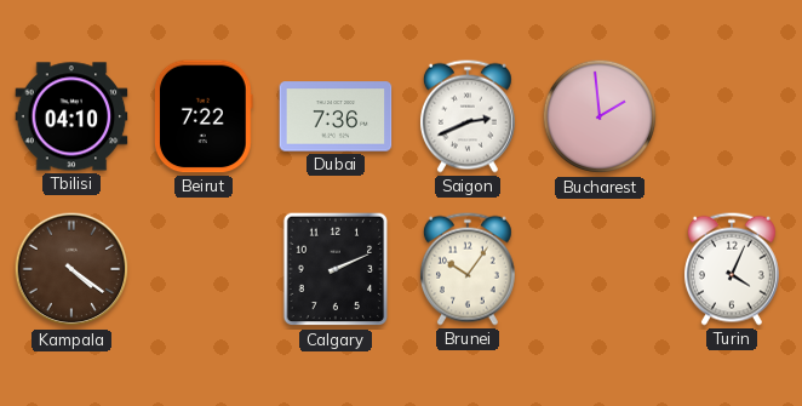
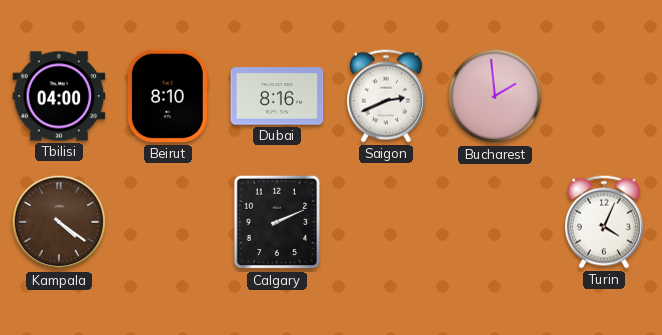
Tbilisi: 04:10 -> 04:00
Beirut: 7:22 -> 8:10
Dubai: 7:36 -> 8:16
Brunei: 10:06 -> none
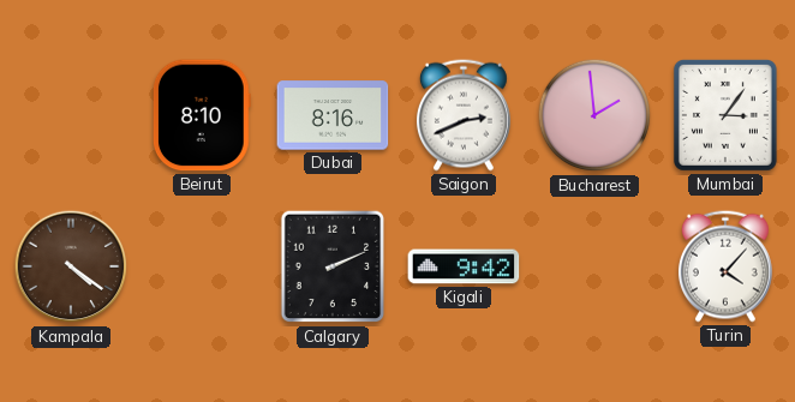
Tbilisi: 04:00 -> none
Mumbai: none -> 3:06
Kigali: none -> 9:42
Turin: 4:04 -> 4:07
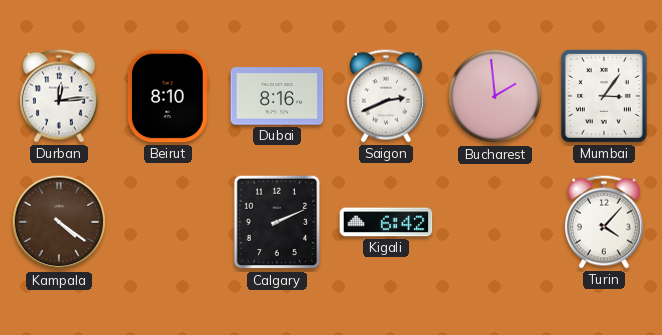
Durban: none -> 12:14
Kigali: 9:42 -> 6:42
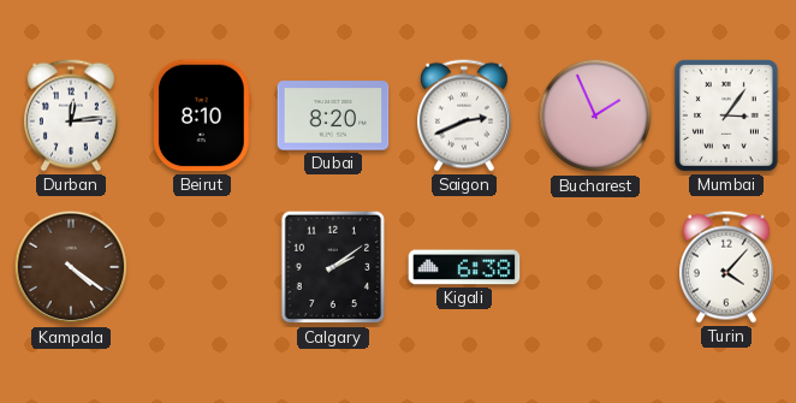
Dubai: 8:16 -> 8:20
Bucharest: 1:59 -> 1:56
Calgary: 2:11 -> 2:09
Kigali: 6:42 -> 6:38
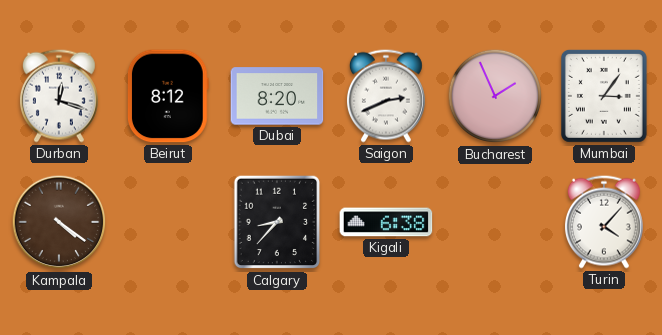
Durban: 12:14 -> 12:18
Beirut: 8:10 -> 8:12
Calgary: 2:09 -> 8:37
